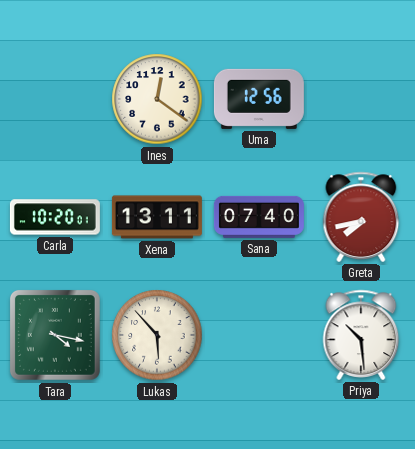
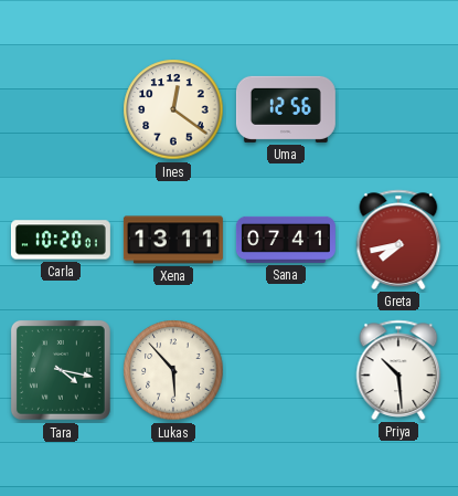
Sana: 07:40 -> 07:41
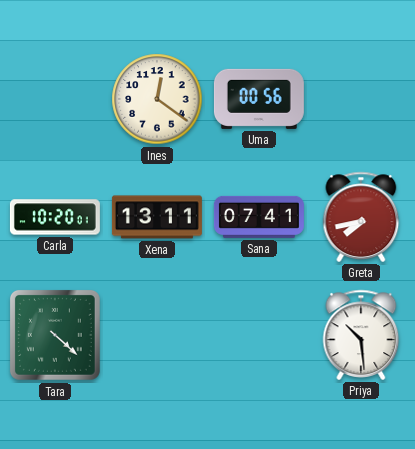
Uma: 12:56 -> 00:56
Tara: 4:17 -> 4:22
Lukas: 5:53 -> none
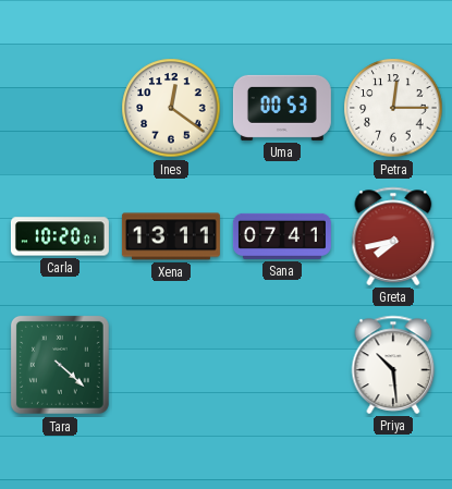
Uma: 00:56 -> 00:53
Petra: none -> 12:15
